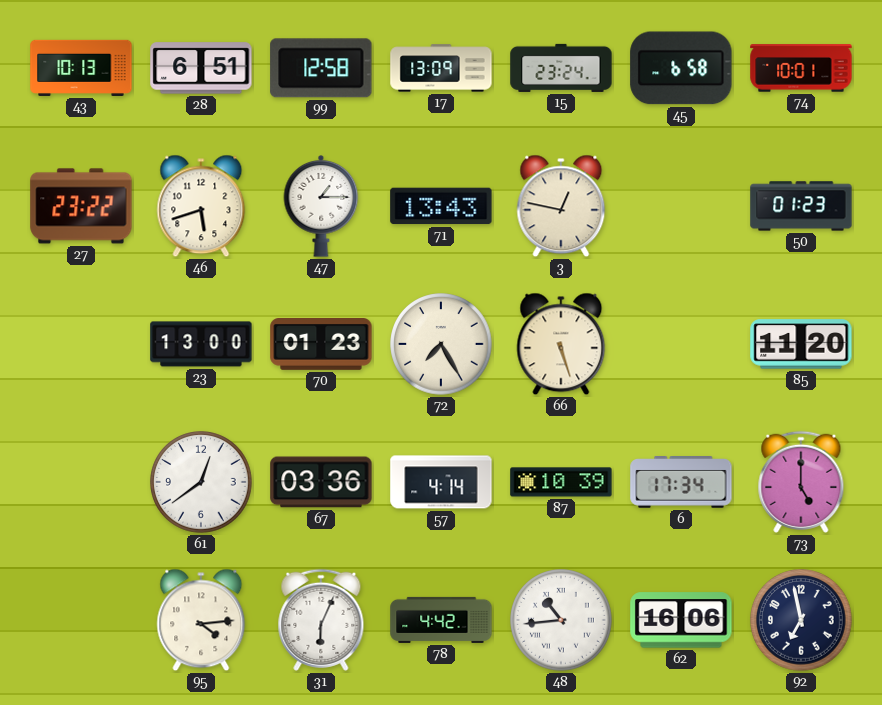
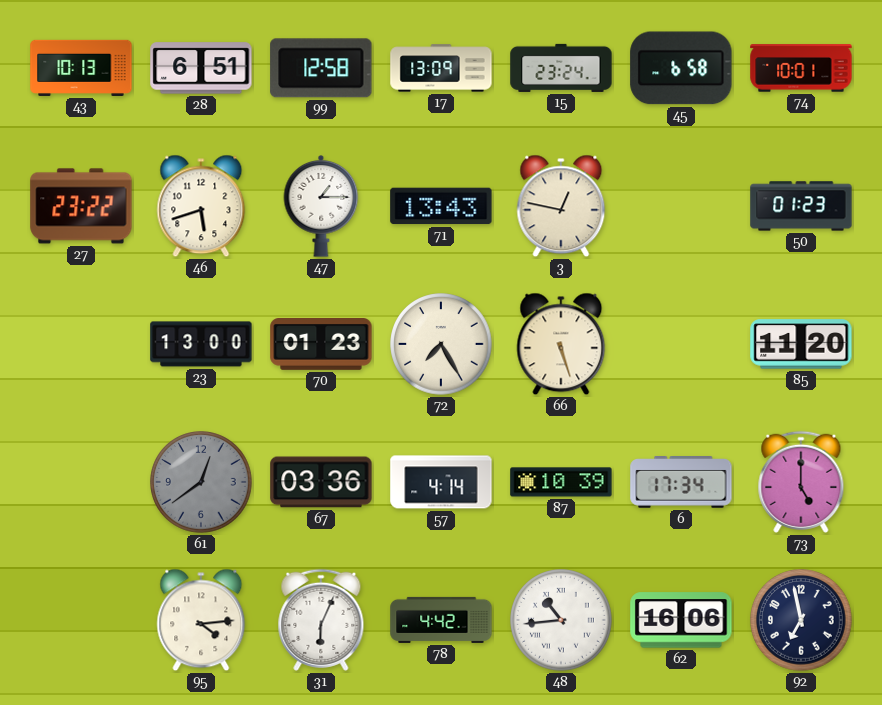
61 dial: white -> grey
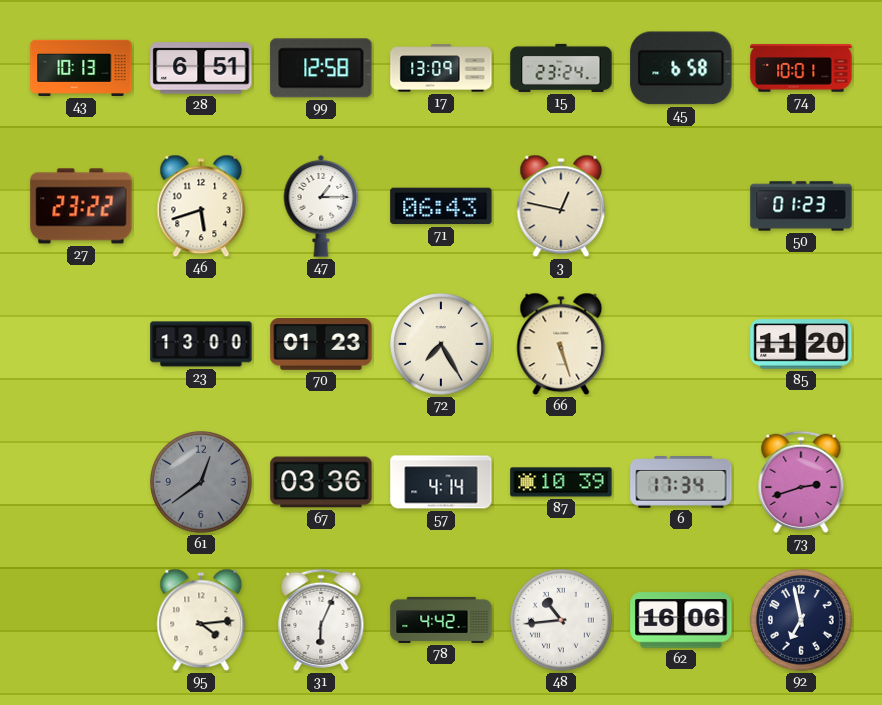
71: 13:43 -> 06:43
73: 5:00 -> 2:42
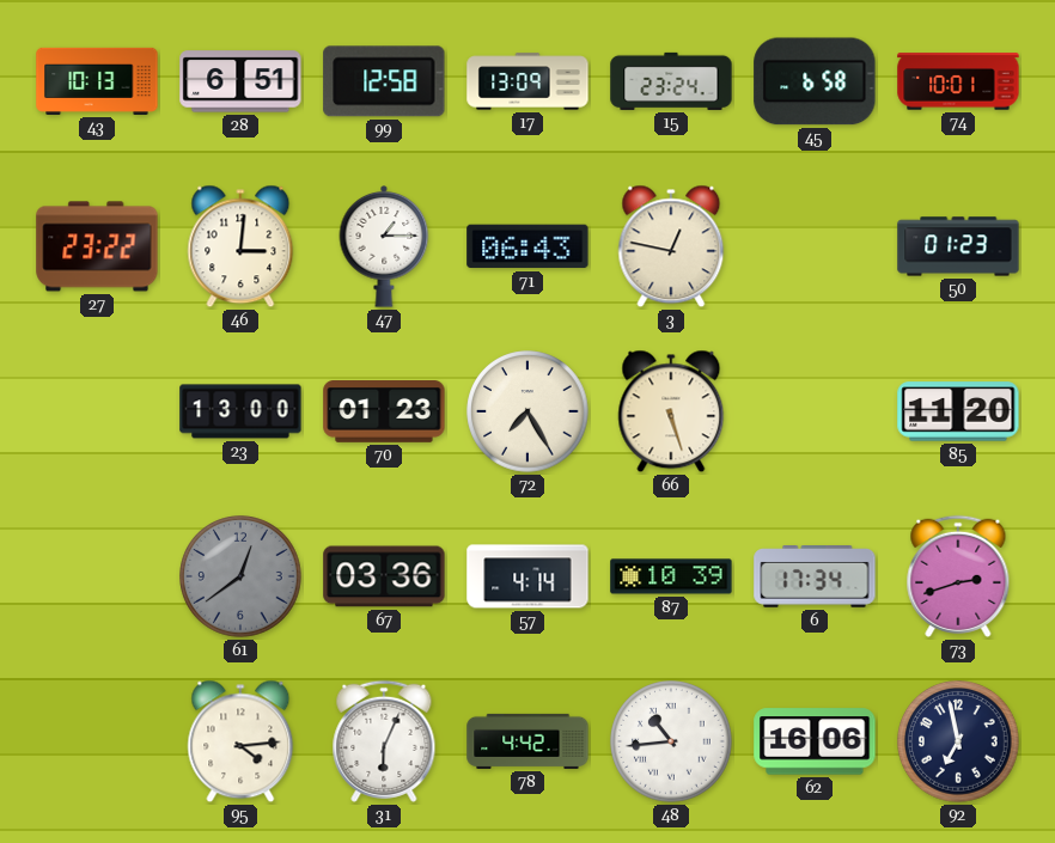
46: 5:42 -> 3:01
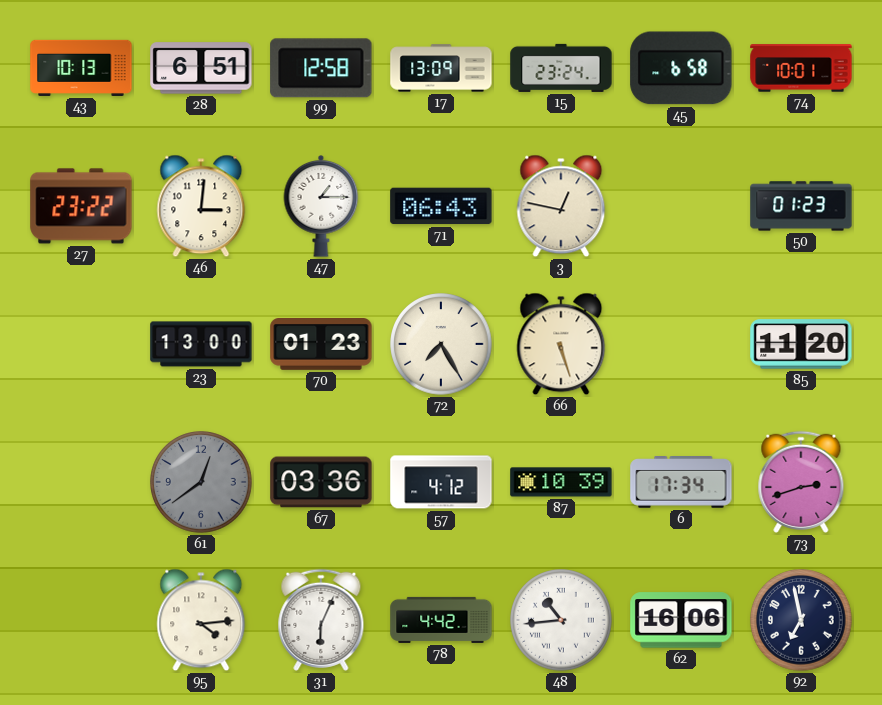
57: 4:14 -> 4:12
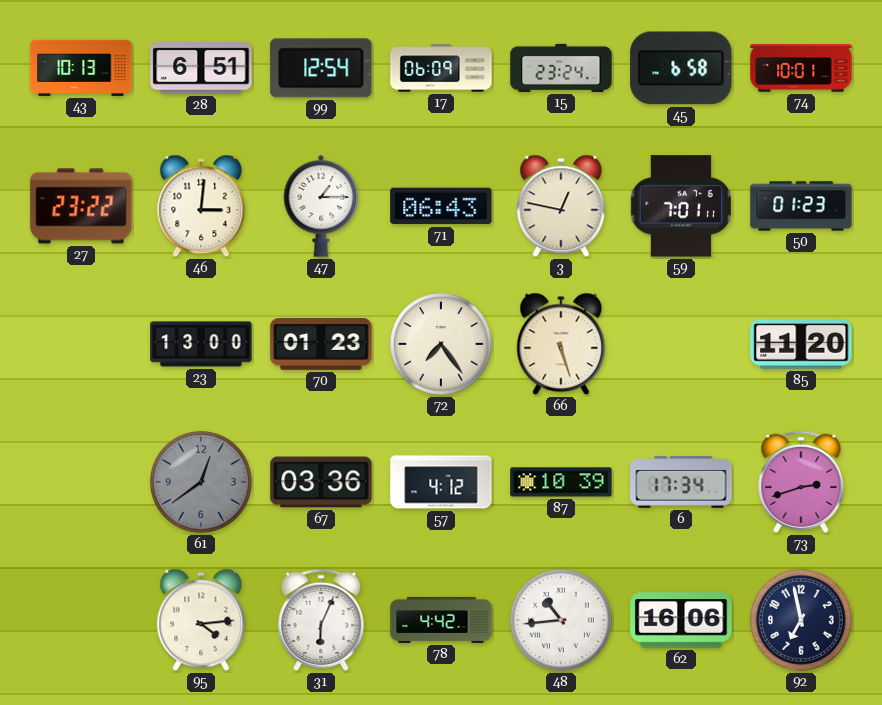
99: 12:58 -> 12:54
17: 13:09 -> 06:09
59: none -> 7:01
72: 7:25 -> 7:24
